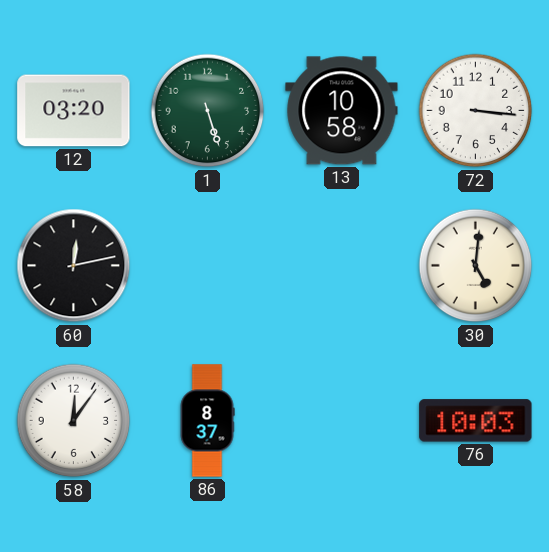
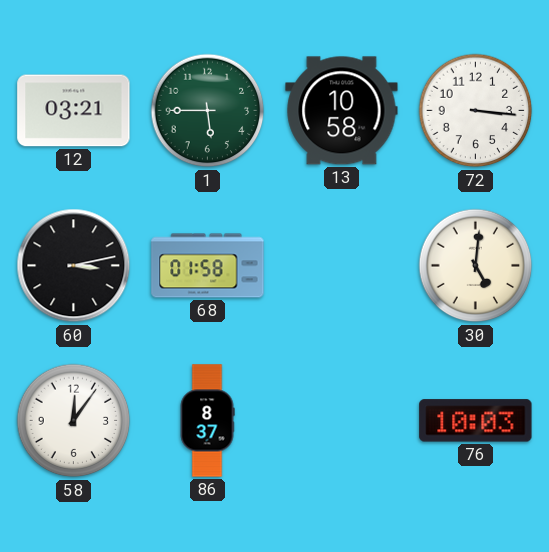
12: 03:20 -> 03:21
1: 5:27 -> 5:45
60: 12:13 -> 3:13
68: none -> 01:58
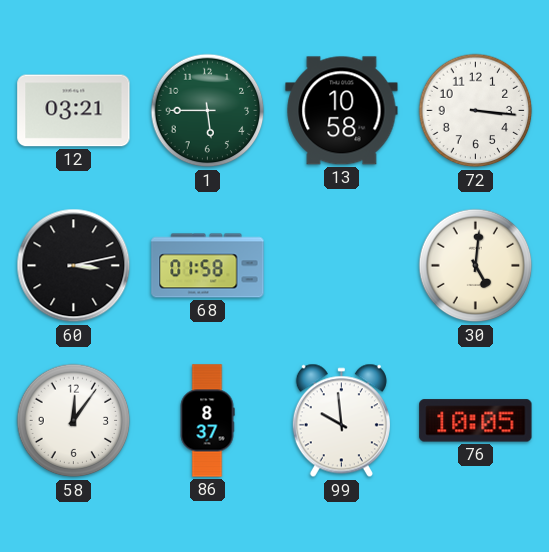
99: none -> 9:59
76: 10:03 -> 10:05
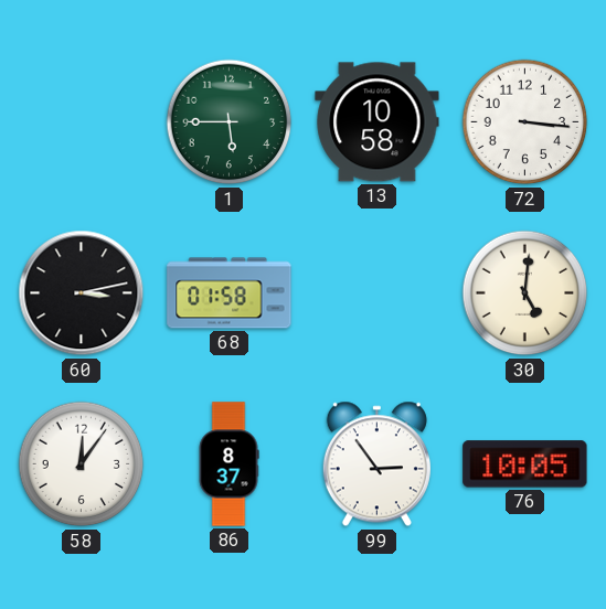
12: 03:21 -> none
99: 9:59 -> 2:54
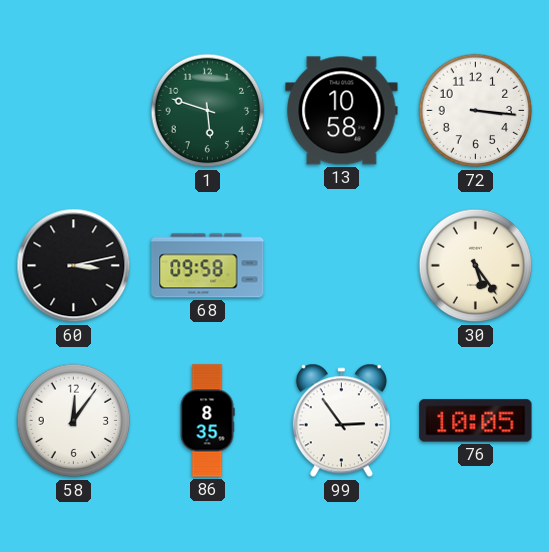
1: 5:45 -> 5:48
68: 01:58 -> 09:58
30: 5:01 -> 5:24
86: 8:37 -> 8:35
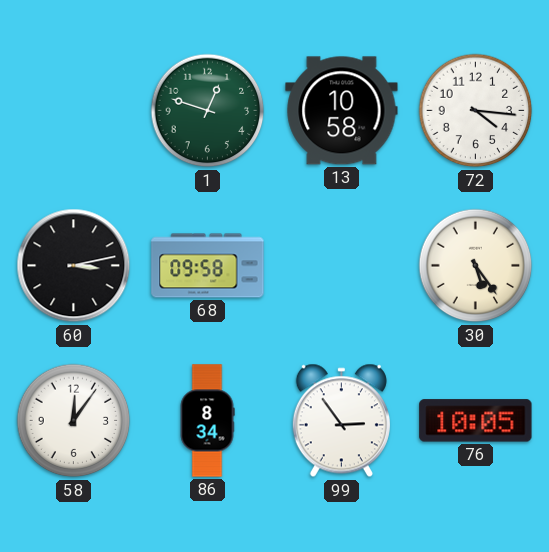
1: 5:48 -> 12:48
72: 3:16 -> 4:16
86: 8:35 -> 8:34
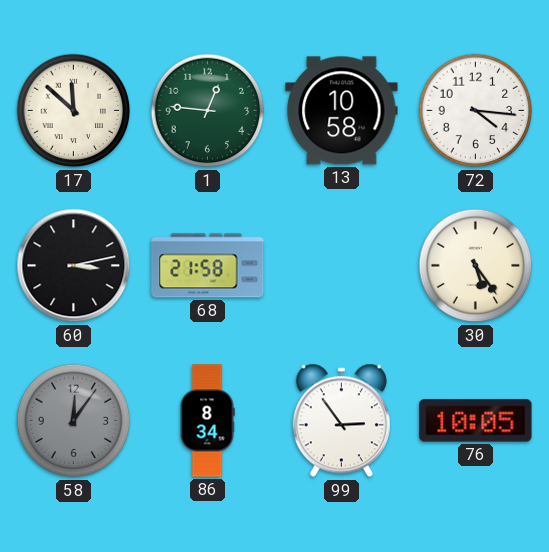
17: none -> 11:52
1: 12:48 -> 12:46
68: 09:58 -> 21:58
58 dial: white -> grey
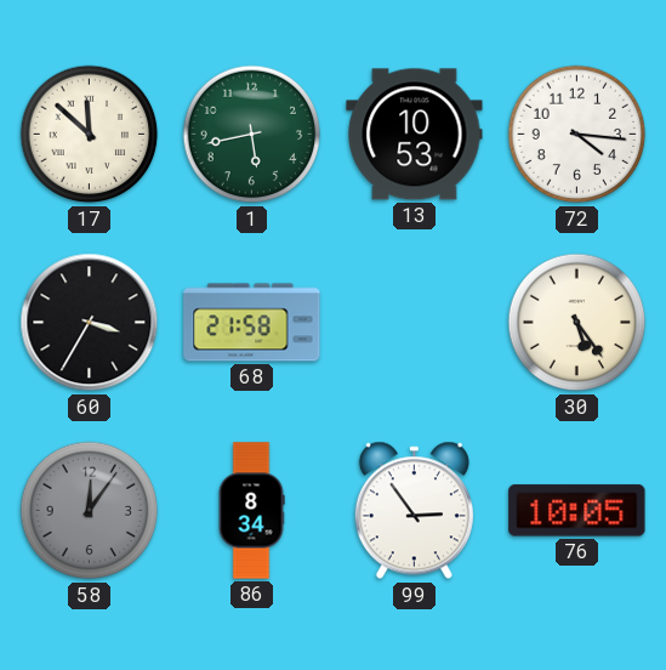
1: 12:46 -> 5:43
13: 10:58 -> 10:53
60: 3:13 -> 3:35
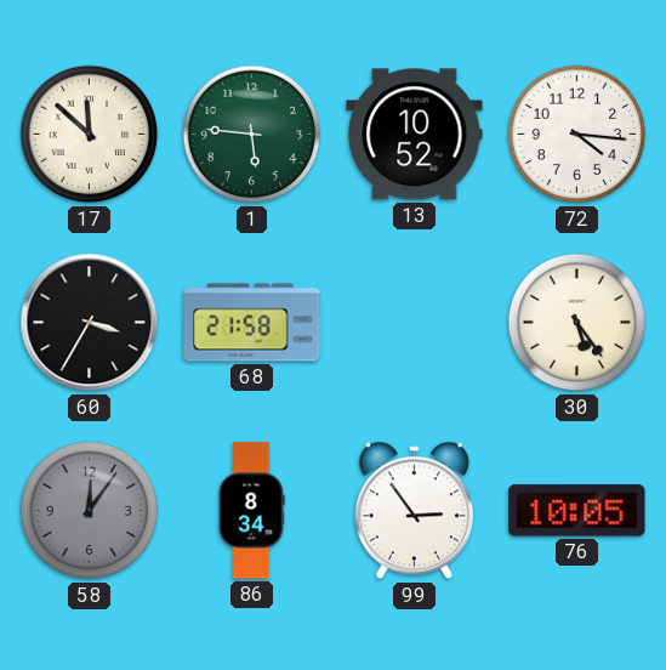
1: 5:43 -> 5:46
13: 10:53 -> 10:52
